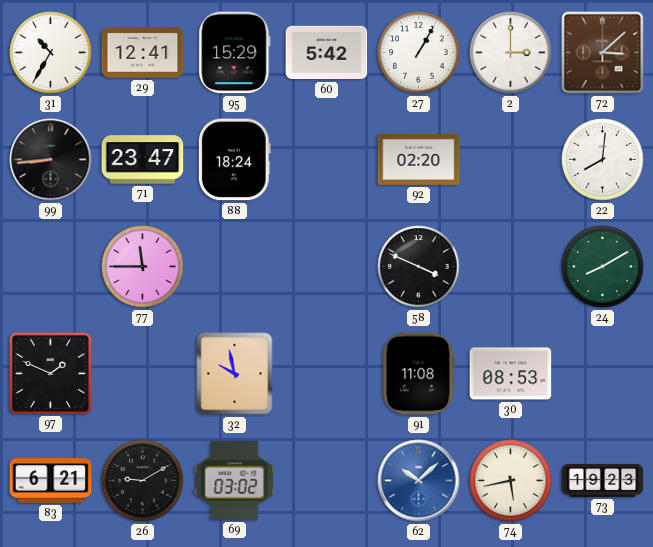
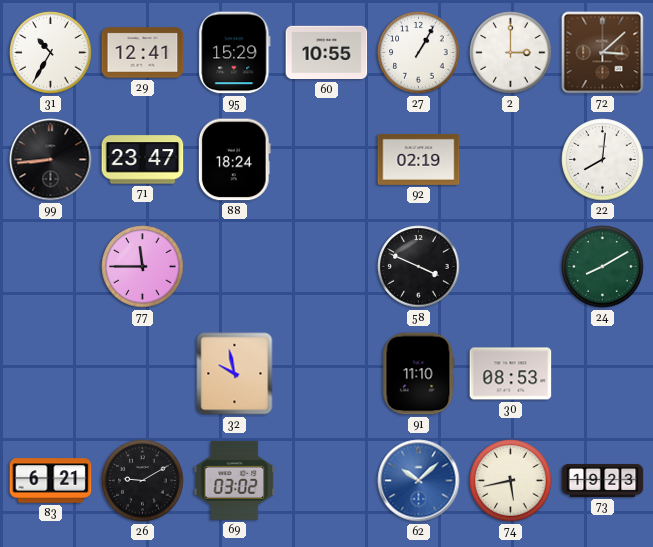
60: 5:42 -> 10:55
92: 02:20 -> 02:19
97: 1:49 -> none
91: 11:08 -> 11:10
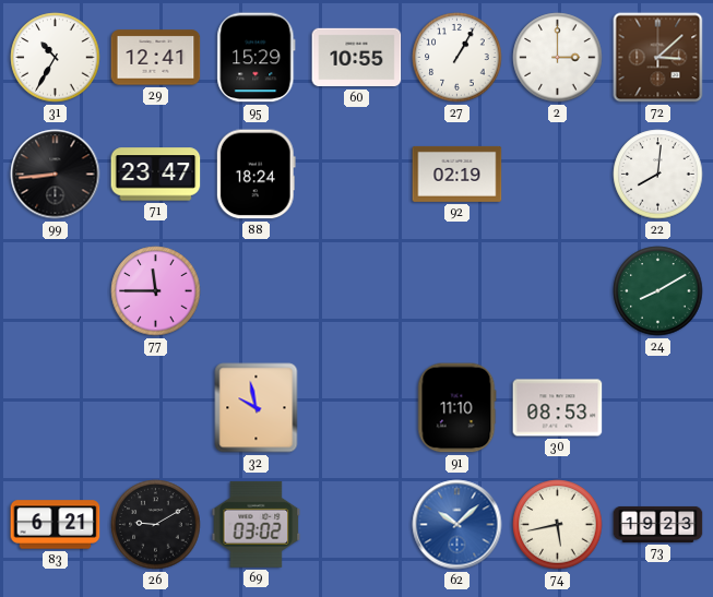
58: 3:49 -> none
